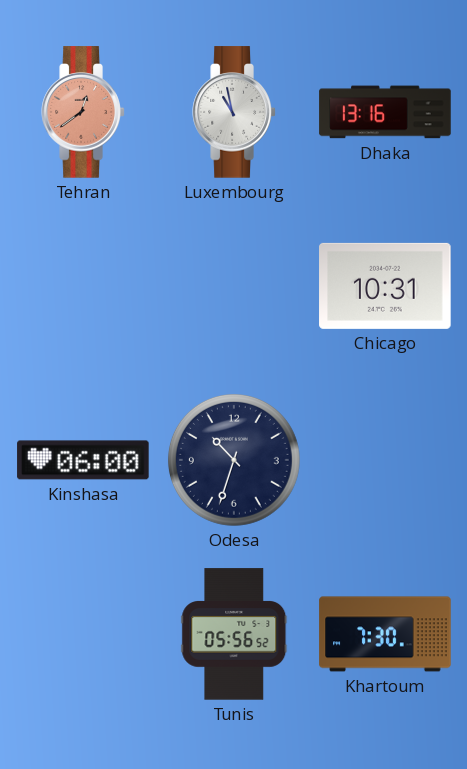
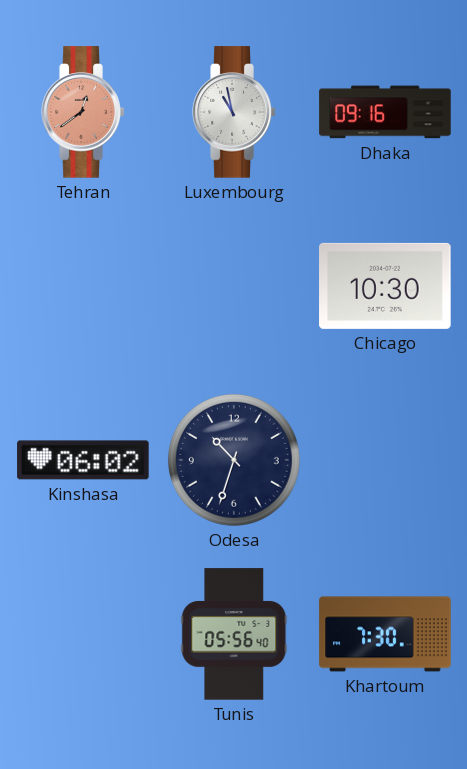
Dhaka: 13:16 -> 09:16
Chicago: 10:31 -> 10:30
Kinshasa: 06:00 -> 06:02
Tunis: 05:56:52 -> 05:56:40
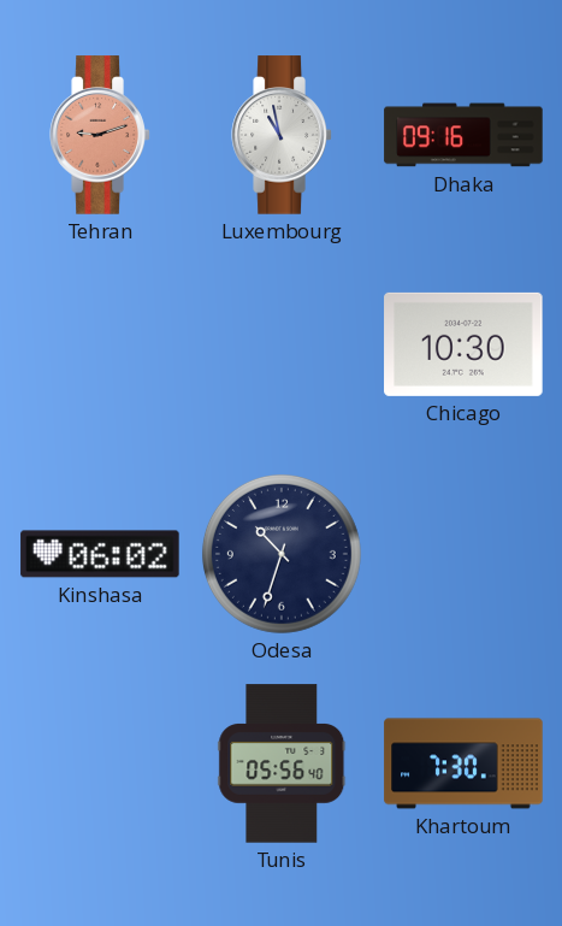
Tehran: 12:39 -> 9:12
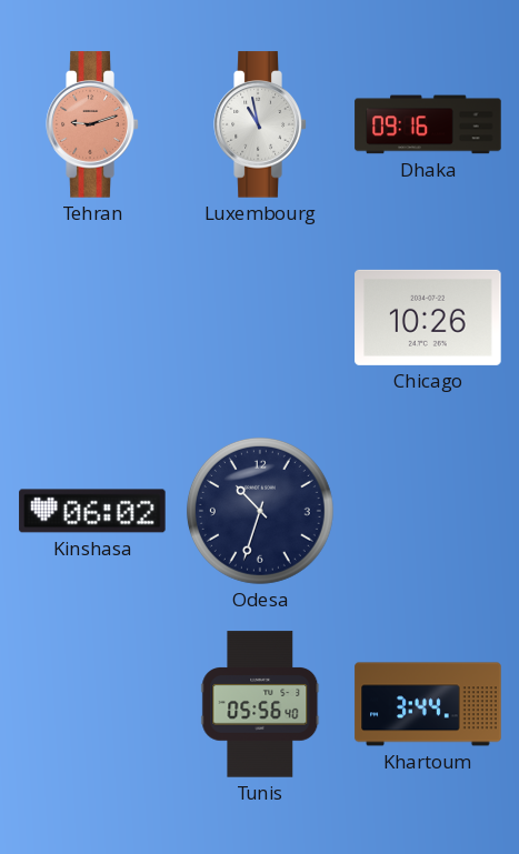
Chicago: 10:30 -> 10:26
Khartoum: 7:30 -> 3:44
